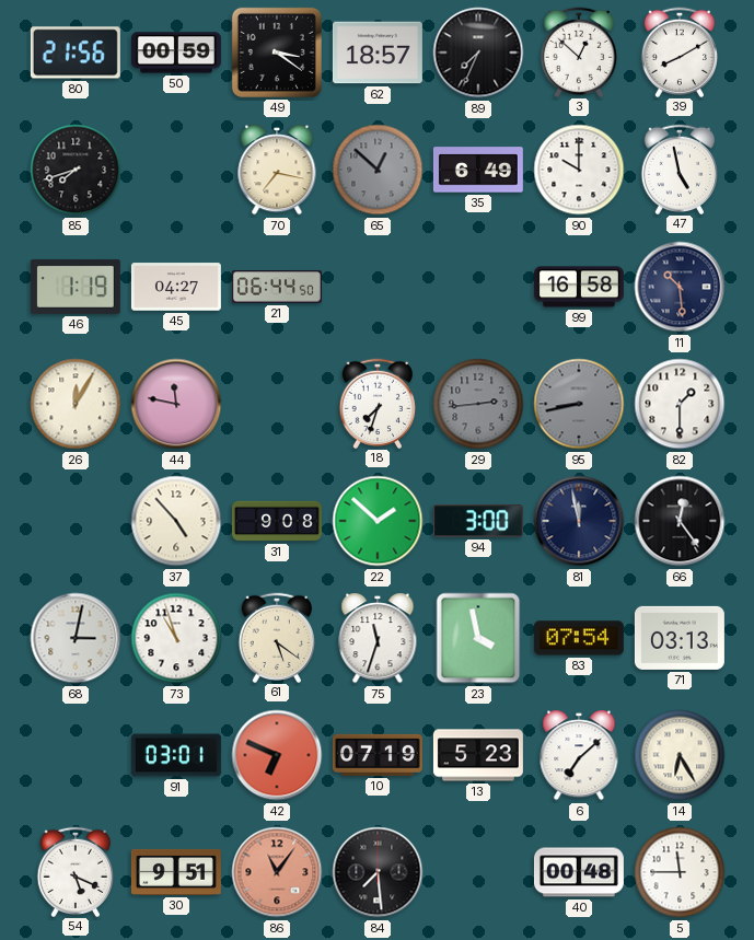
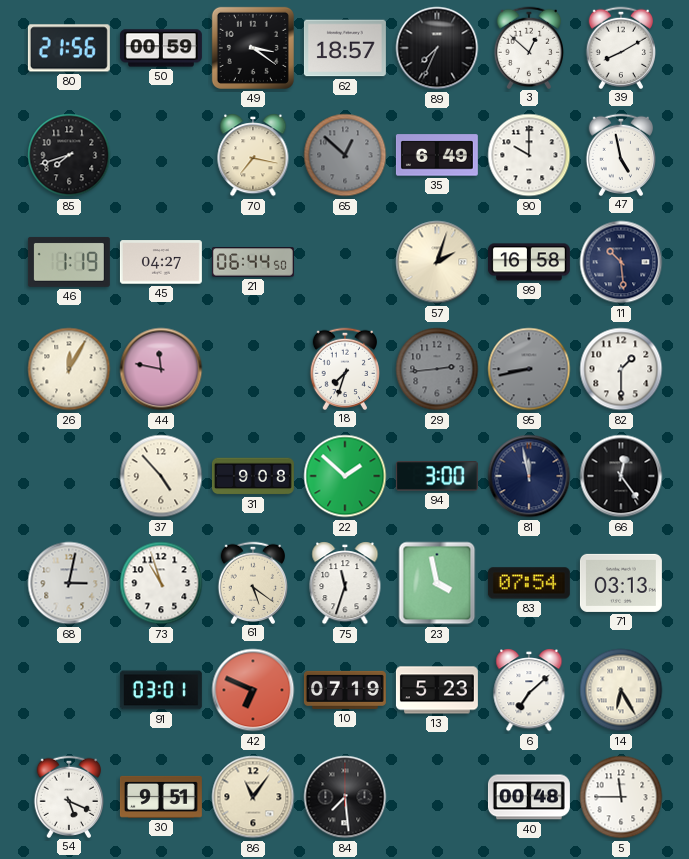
57: none -> 2:03
86 dial: salmon -> cream
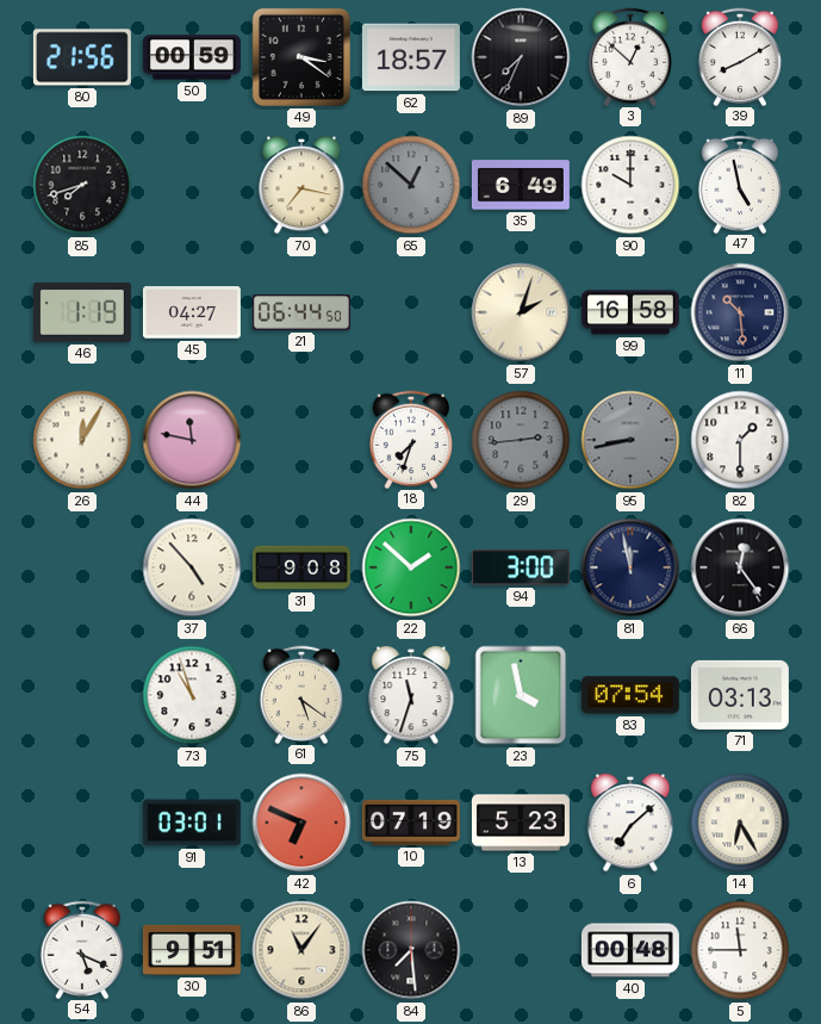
68: 3:02 -> none
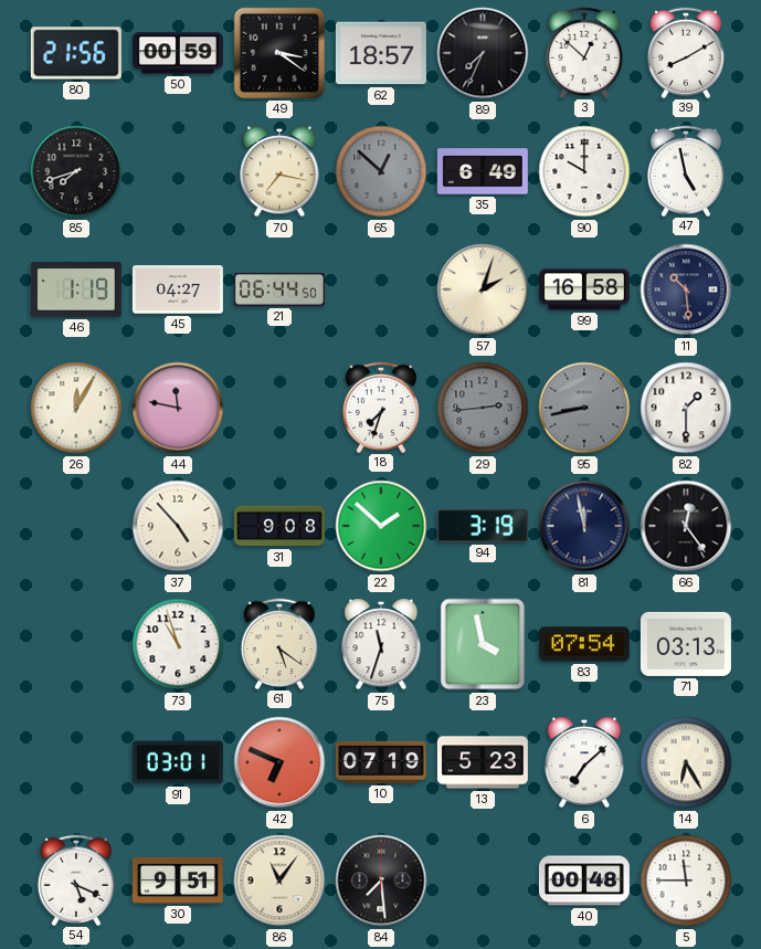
94: 3:00 -> 3:19
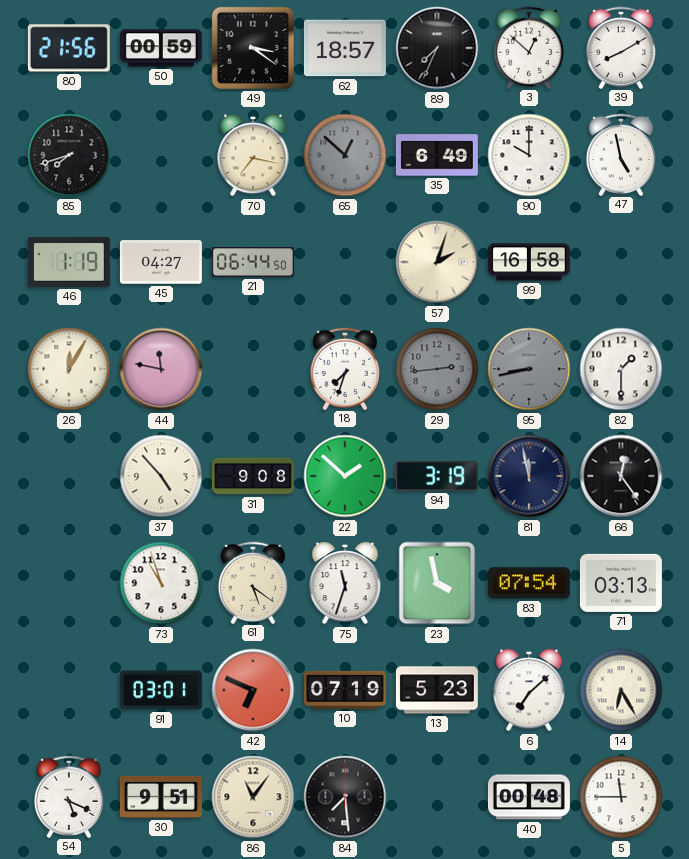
11: 10:29 -> none
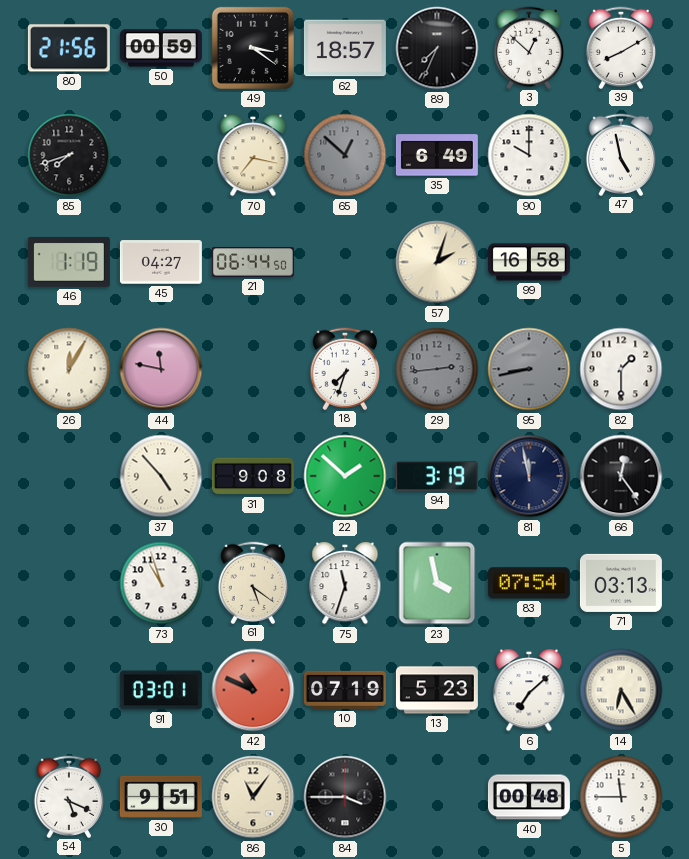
42: 6:49 -> 10:49
84: 7:29 -> 3:45
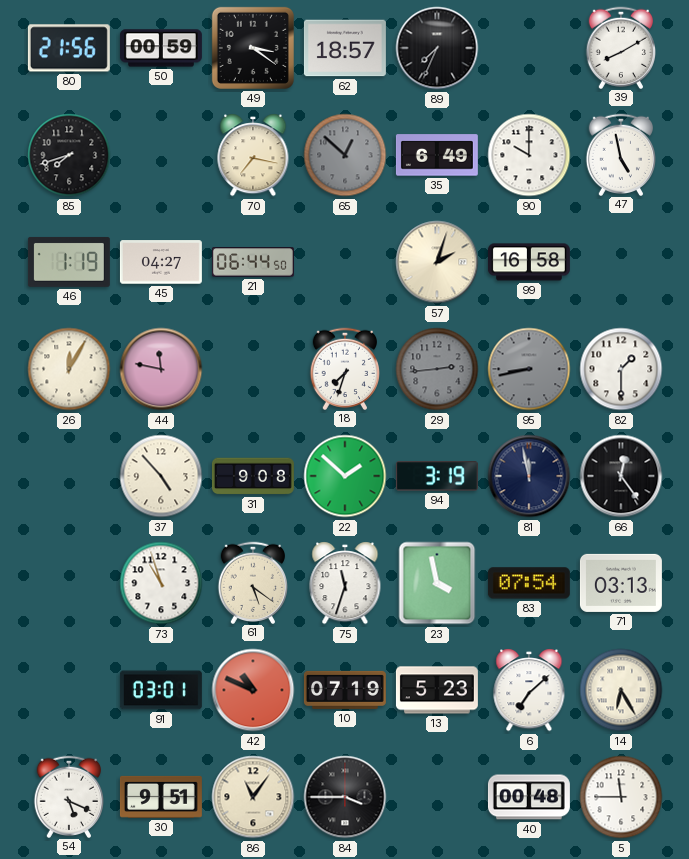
3: 12:52 -> none
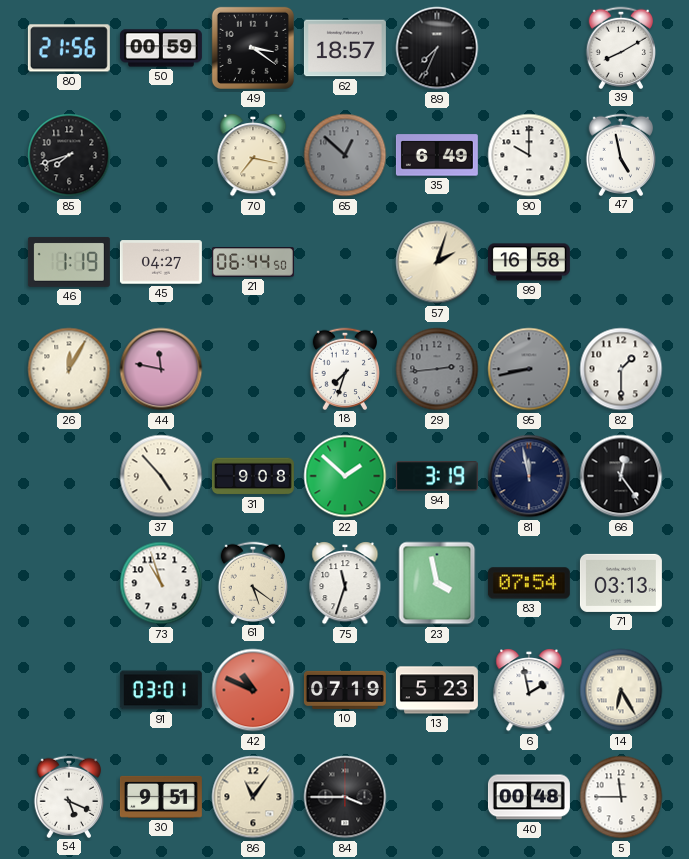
6: 7:08 -> 1:58
